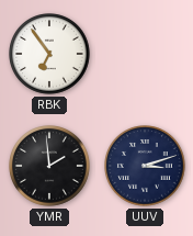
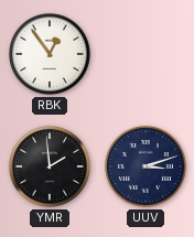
RBK: 6:54 -> 12:54
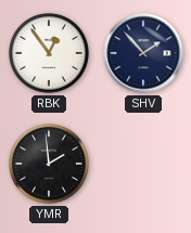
SHV: none -> 1:53
UUV: 3:12 -> none
